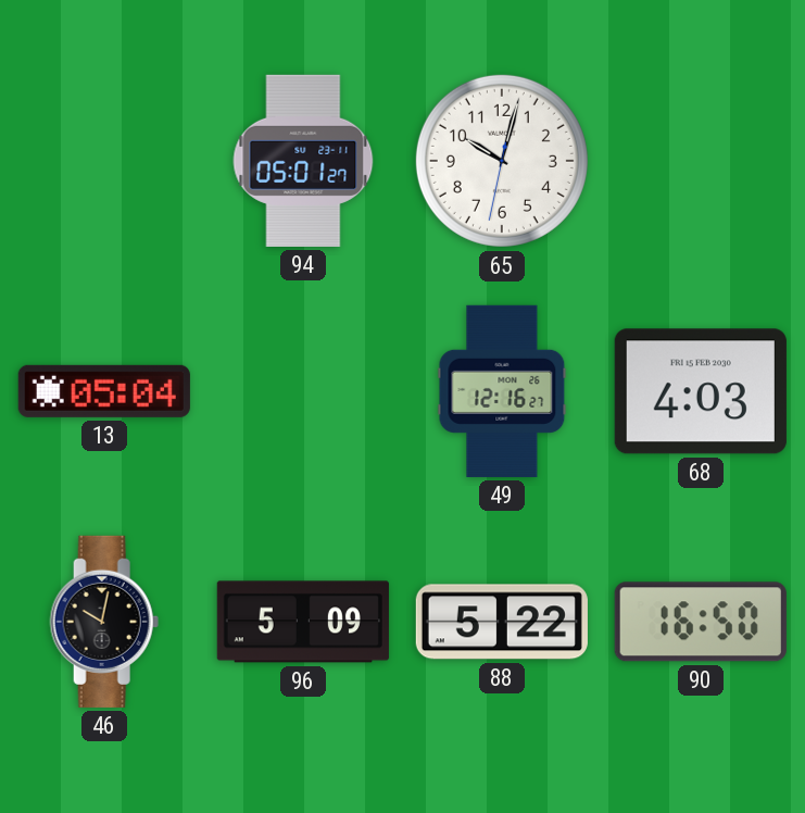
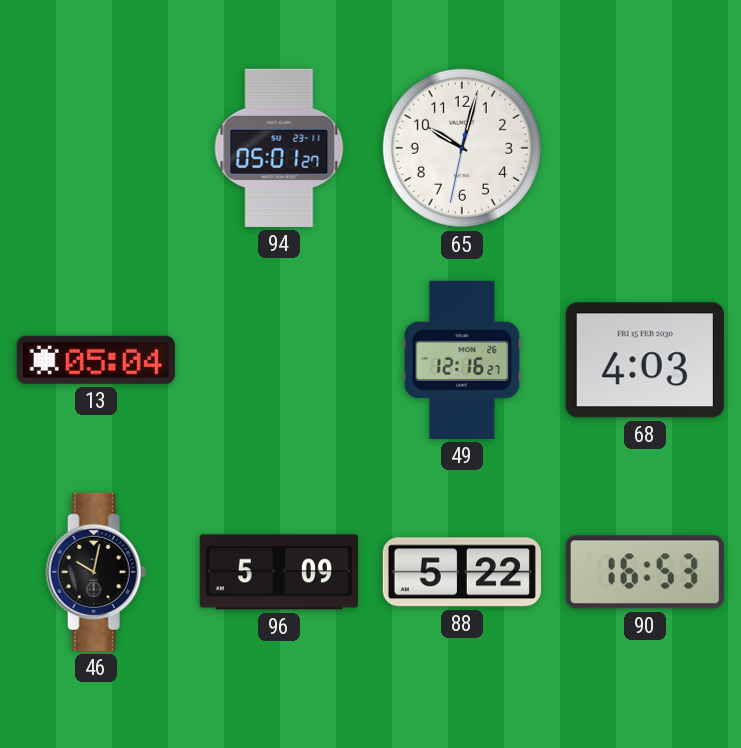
90: 16:50 -> 16:53
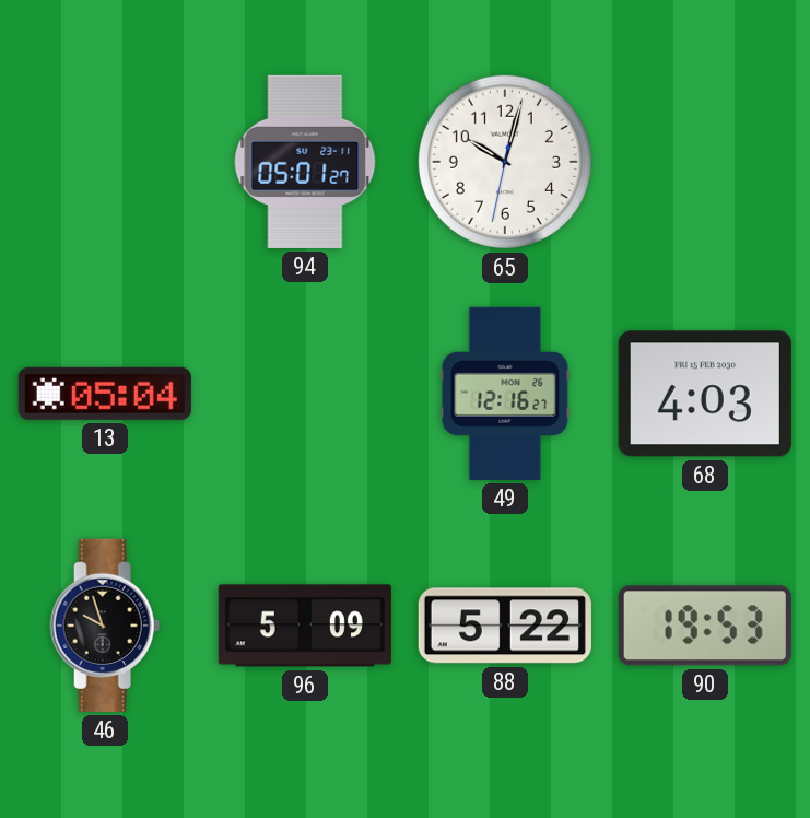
46: 10:02 -> 9:57
90: 16:53 -> 19:53
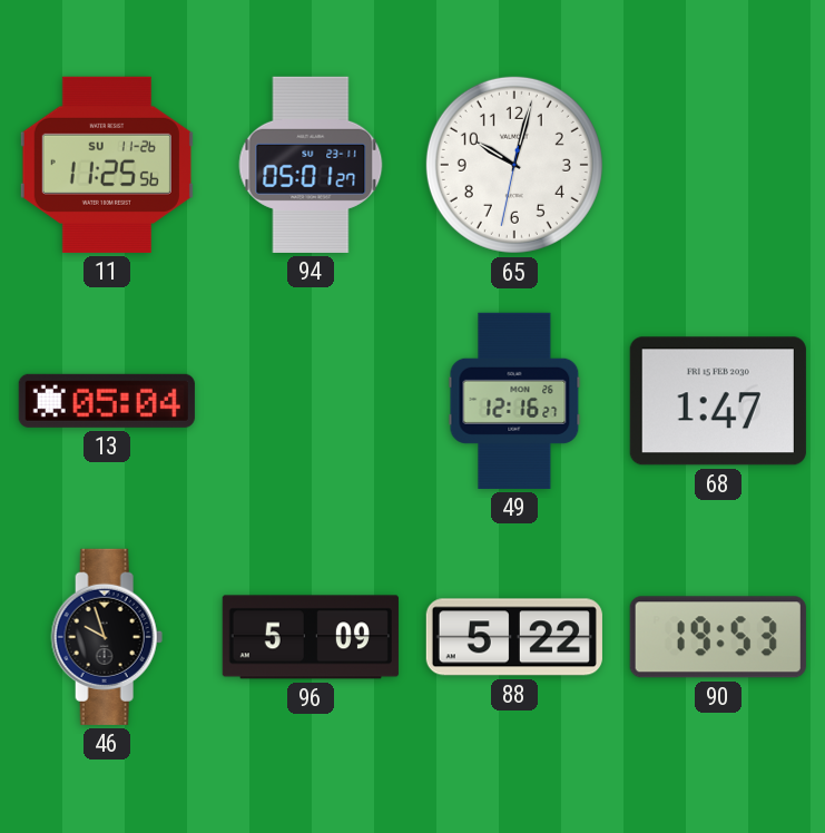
11: none -> 11:25
68: 4:03 -> 1:47
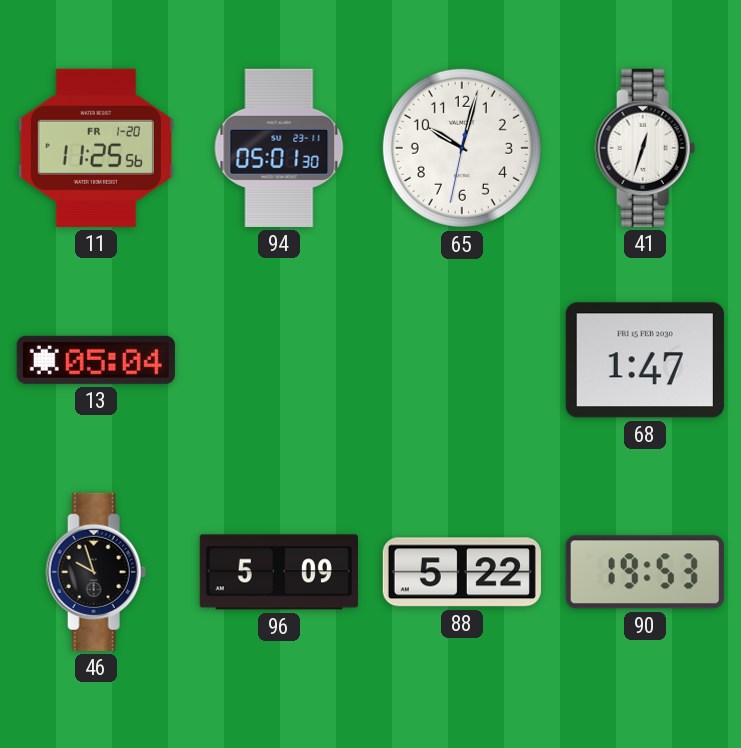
11 date: SU 11-26 -> FR 1-20
94: 05:01:27 -> 05:01:30
41: none -> 12:33
49: 12:16 -> none
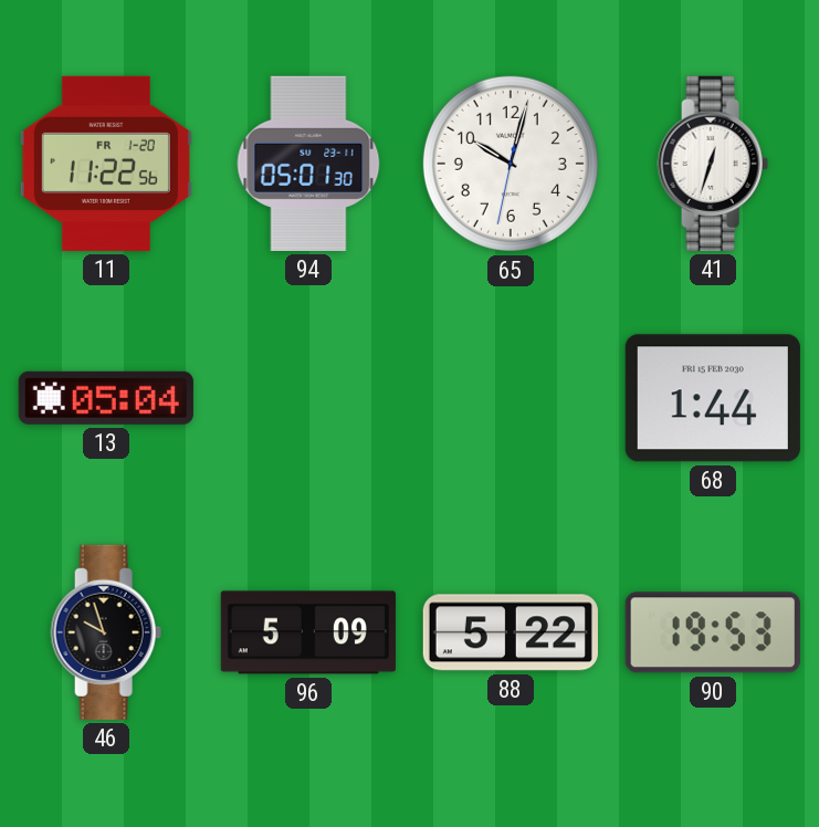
11: 11:25 -> 11:22
68: 1:47 -> 1:44
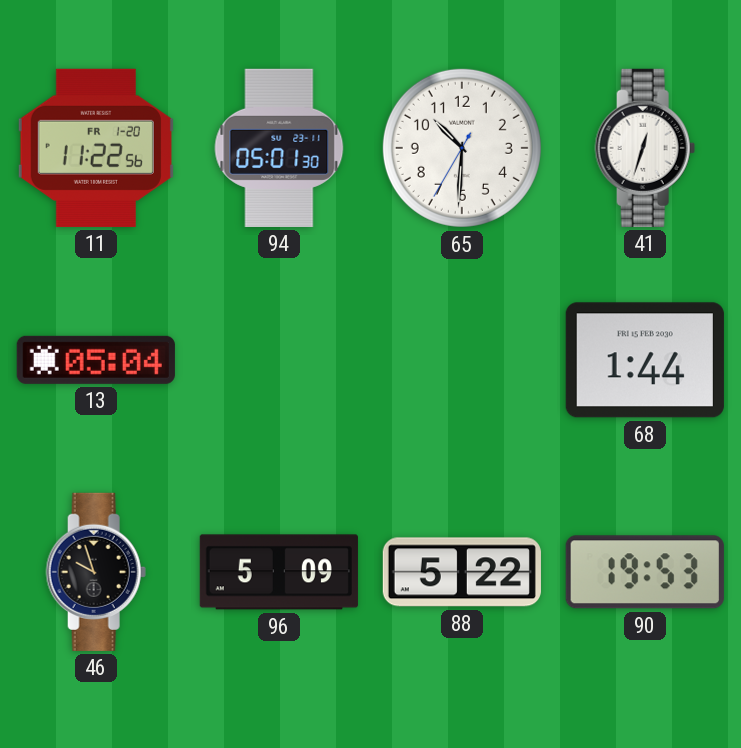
65: 10:02 -> 10:30
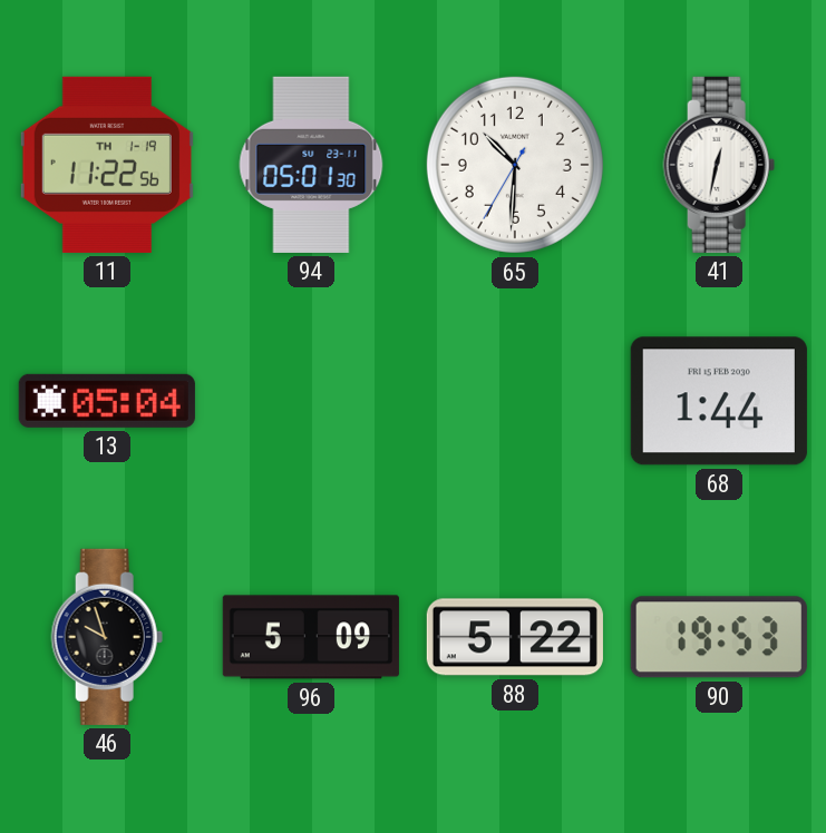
11 date: FR 1-20 -> TH 1-19
41: 12:33 -> 12:32
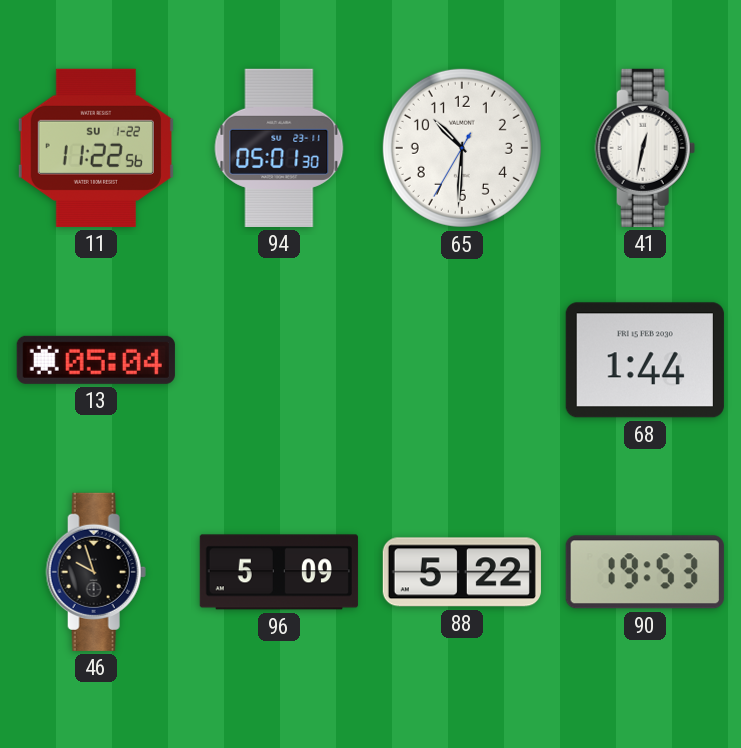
11 date: TH 1-19 -> SU 1-22
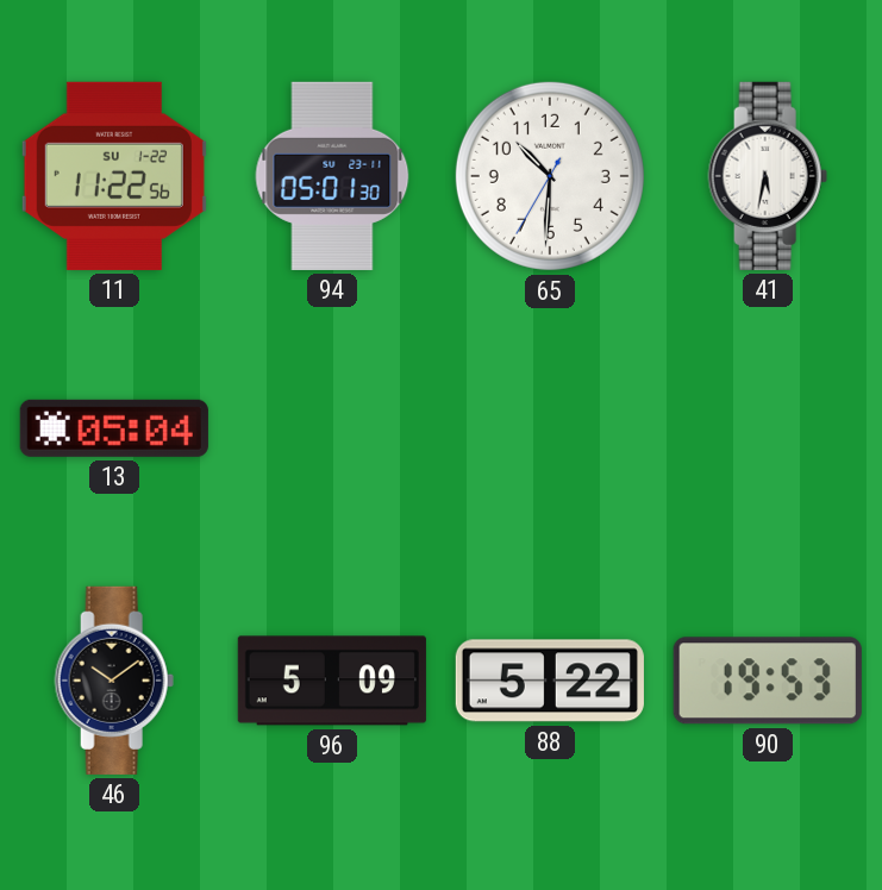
41: 12:32 -> 5:32
68: 1:44 -> none
46: 9:57 -> 10:09
